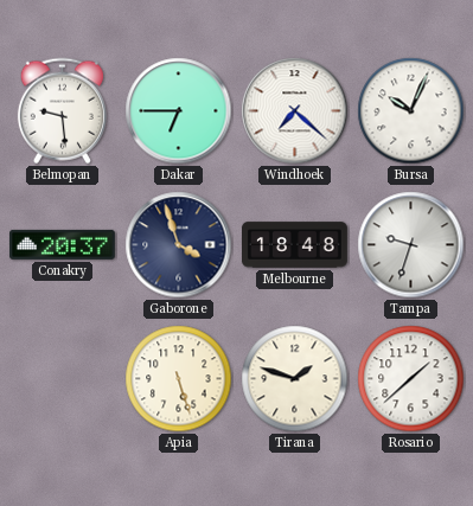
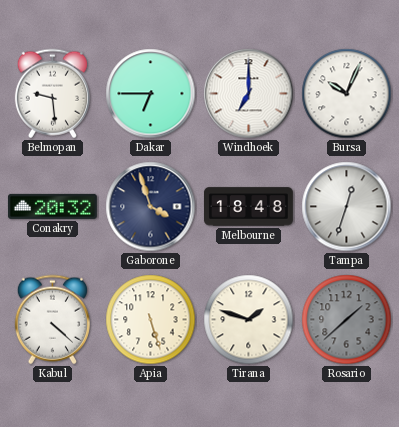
Windhoek: 7:22 -> 7:00
Conakry: 20:37 -> 20:32
Tampa: 9:33 -> 12:33
Kabul: none -> 4:22
Rosario dial: white -> grey
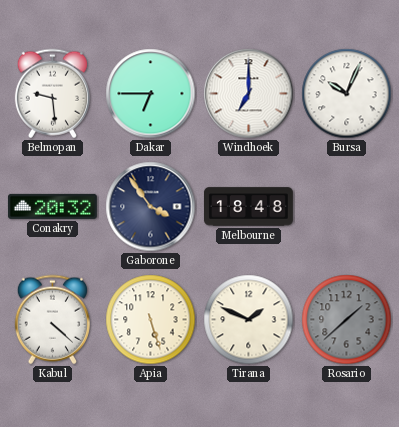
Gaborone: 3:57 -> 3:54
Tampa: 12:33 -> none
Tirana: 1:48 -> 1:49
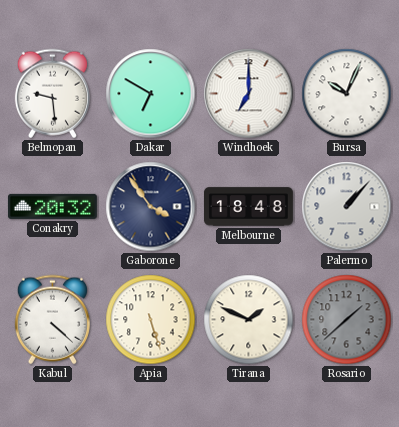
Dakar: 6:45 -> 6:50
Palermo: none -> 1:07
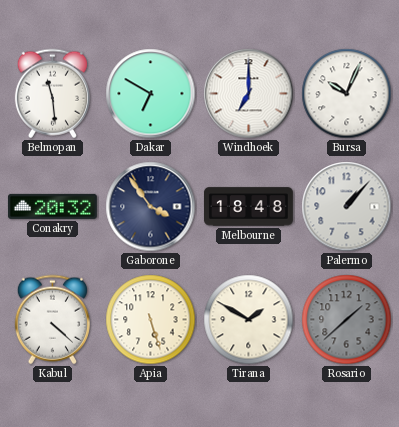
Belmopan: 9:29 -> 11:29
Tirana: 1:49 -> 1:50
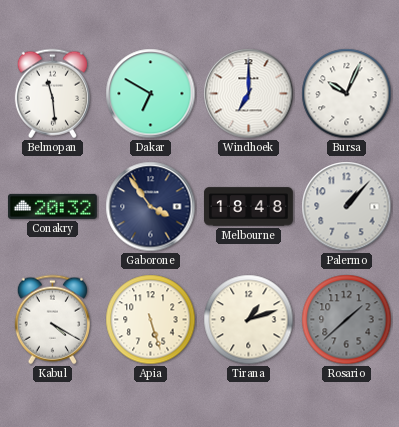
Kabul: 4:22 -> 4:20
Tirana: 1:50 -> 1:12
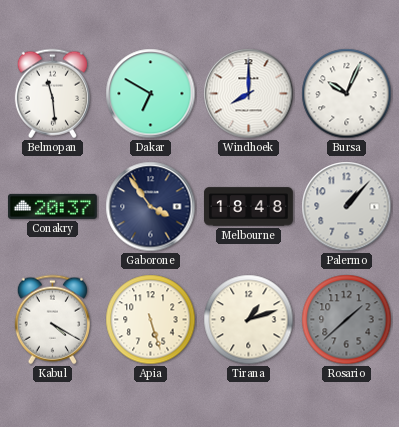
Windhoek: 7:00 -> 8:00
Conakry: 20:32 -> 20:37
